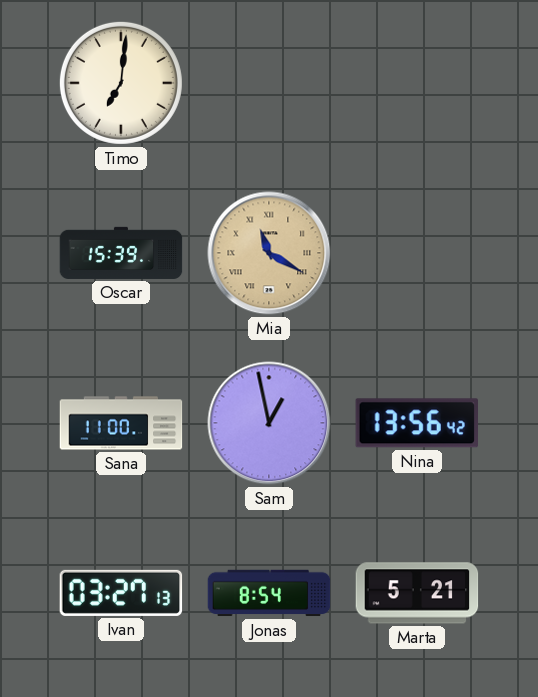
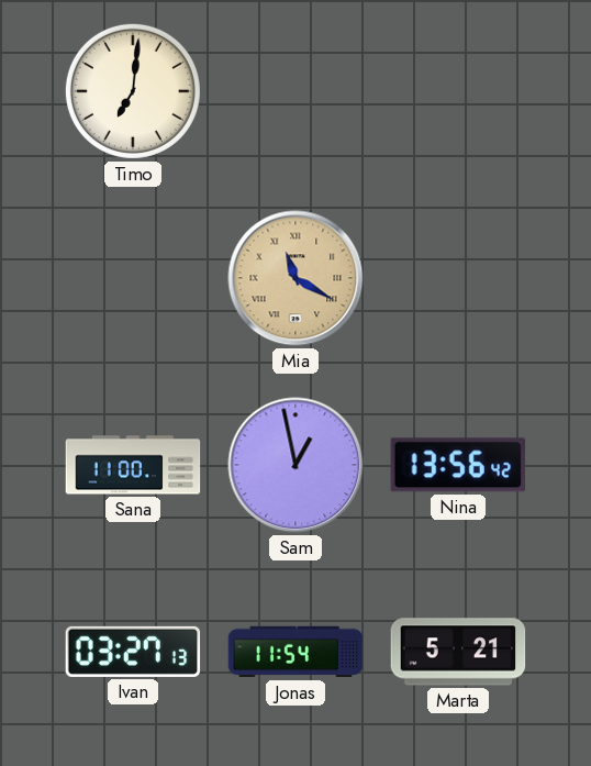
Oscar: 15:39 -> none
Jonas: 8:54 -> 11:54
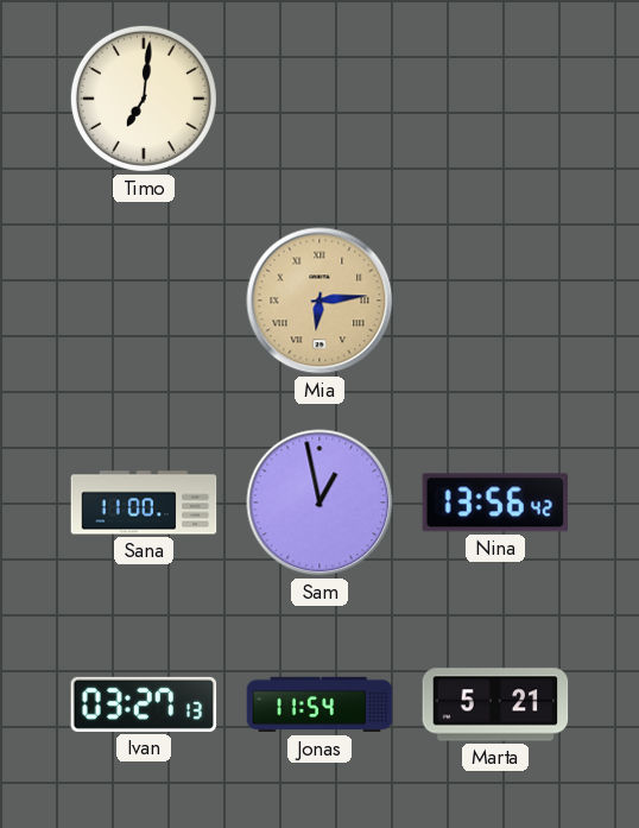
Mia: 11:20 -> 6:14
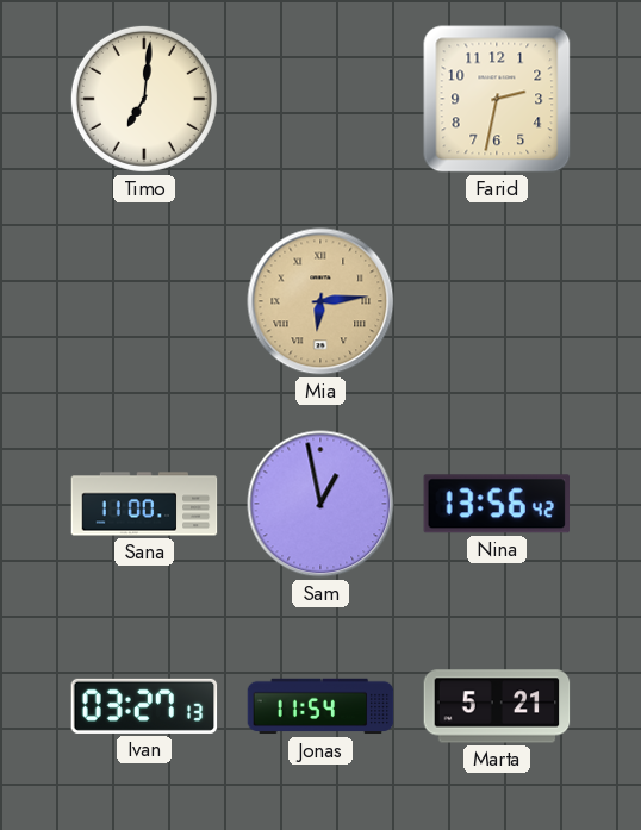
Farid: none -> 2:32
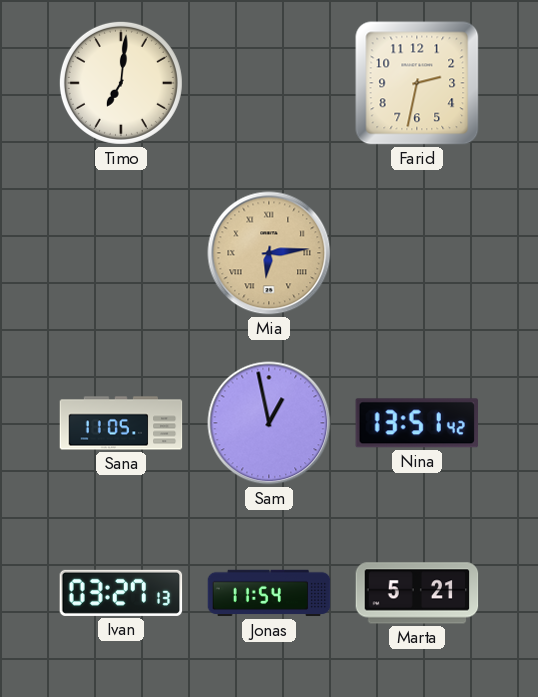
Sana: 11:00 -> 11:05
Nina: 13:56 -> 13:51
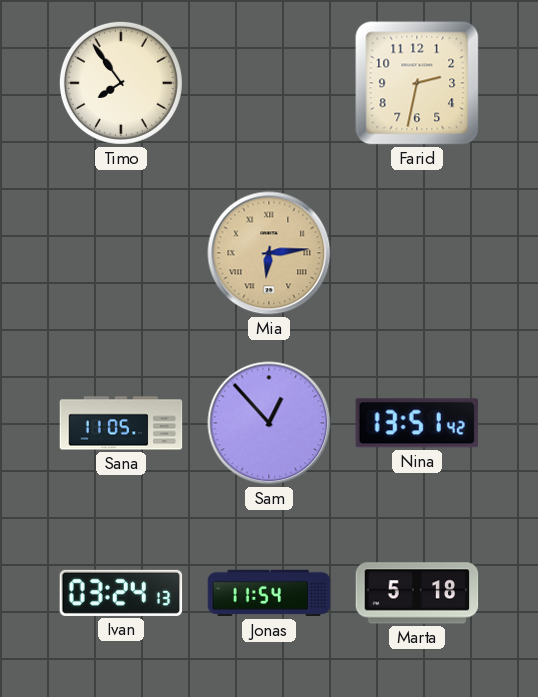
Timo: 7:01 -> 7:54
Sam: 12:58 -> 12:53
Ivan: 03:27 -> 03:24
Marta: 5:21 -> 5:18
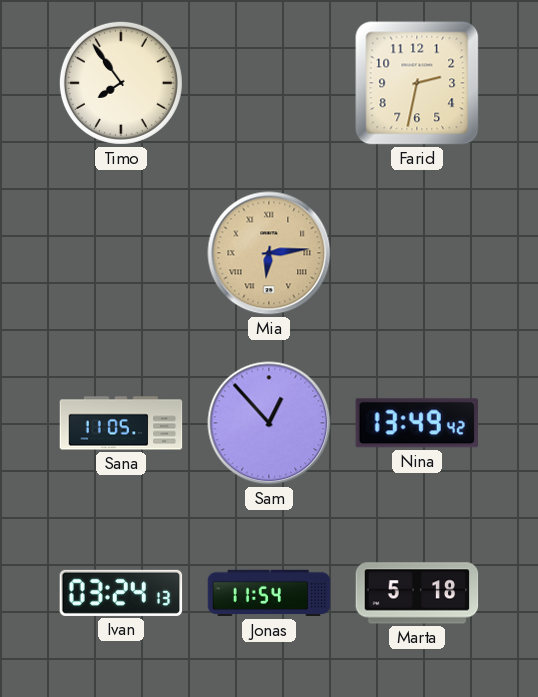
Nina: 13:51 -> 13:49
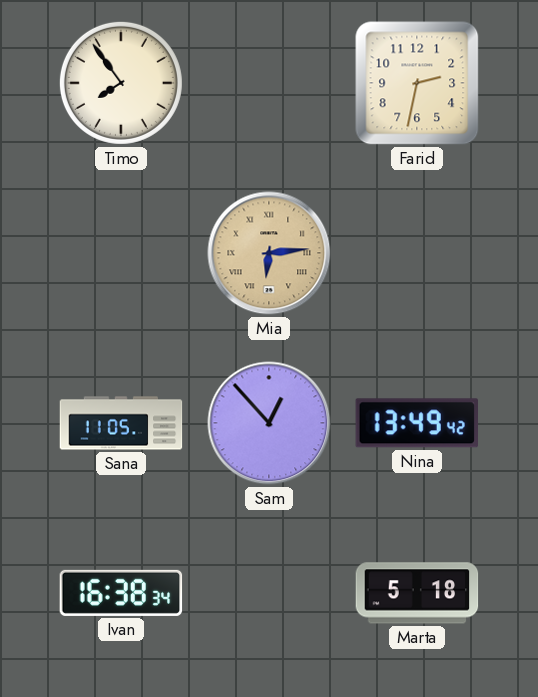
Ivan: 03:24 -> 16:38
Jonas: 11:54 -> none
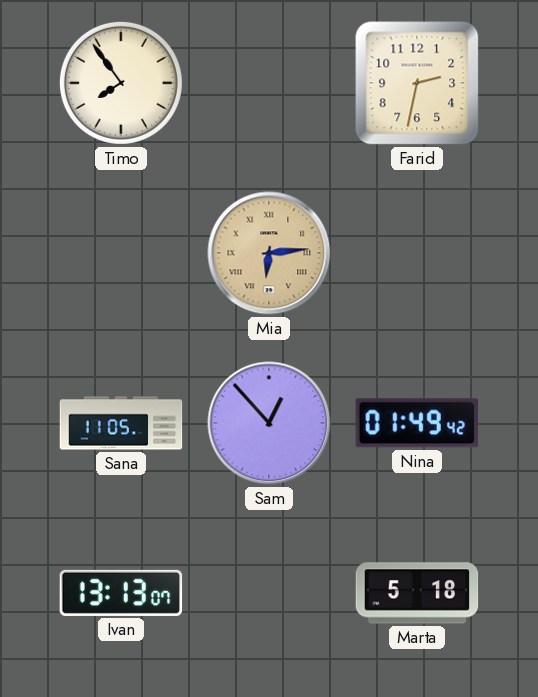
Nina: 13:49 -> 01:49
Ivan: 16:38 -> 13:13
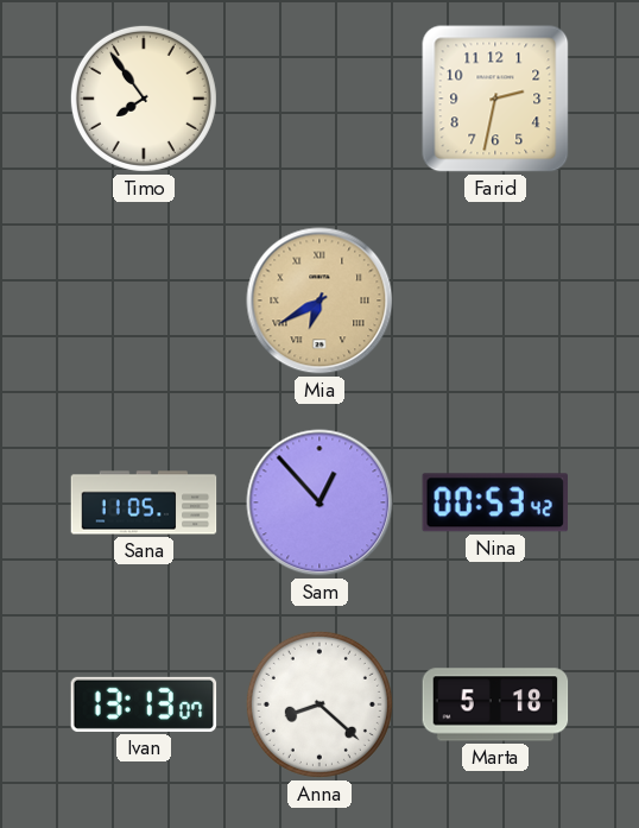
Mia: 6:14 -> 6:40
Nina: 01:49 -> 00:53
Anna: none -> 8:22
